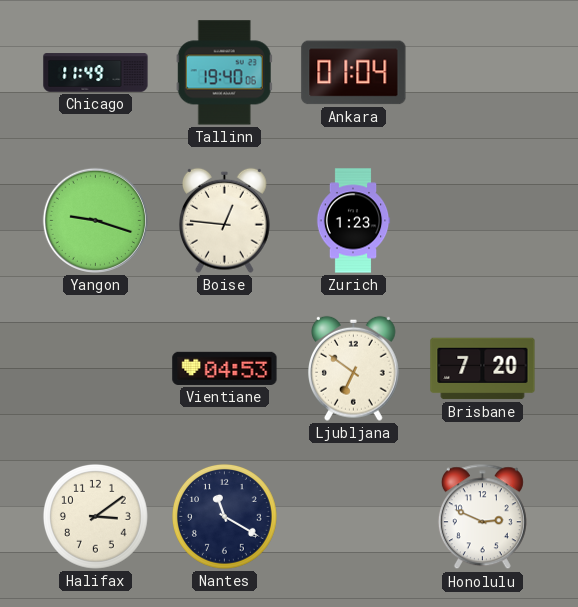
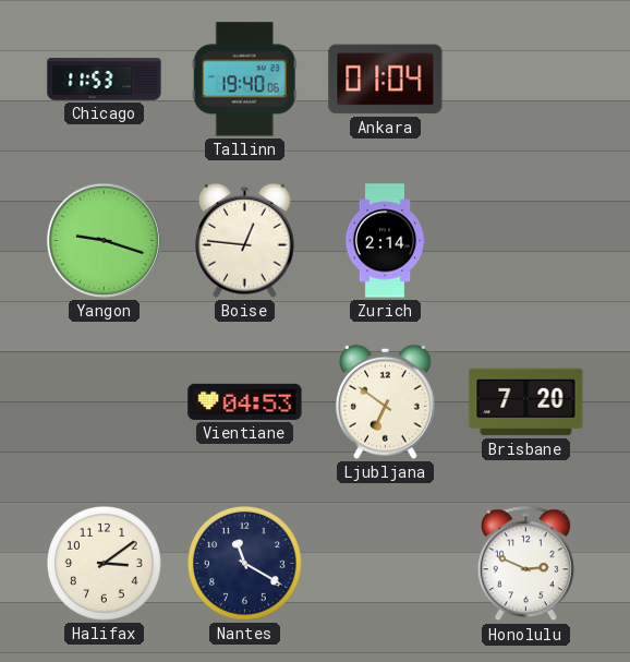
Chicago: 11:49 -> 11:53
Zurich: 1:23 -> 2:14
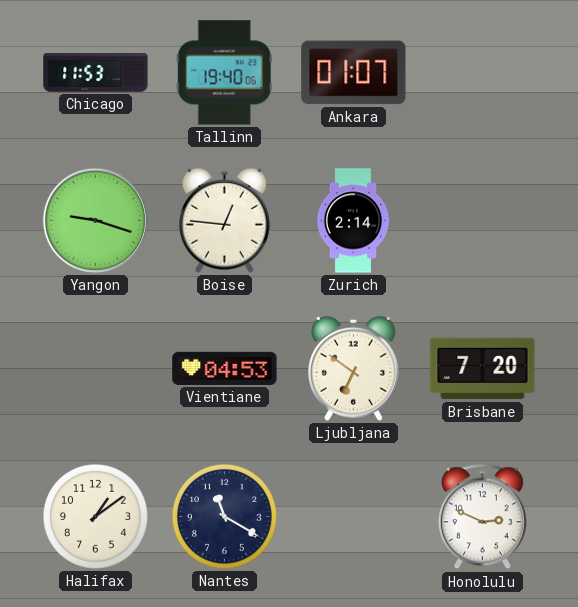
Ankara: 01:04 -> 01:07
Halifax: 3:09 -> 1:09
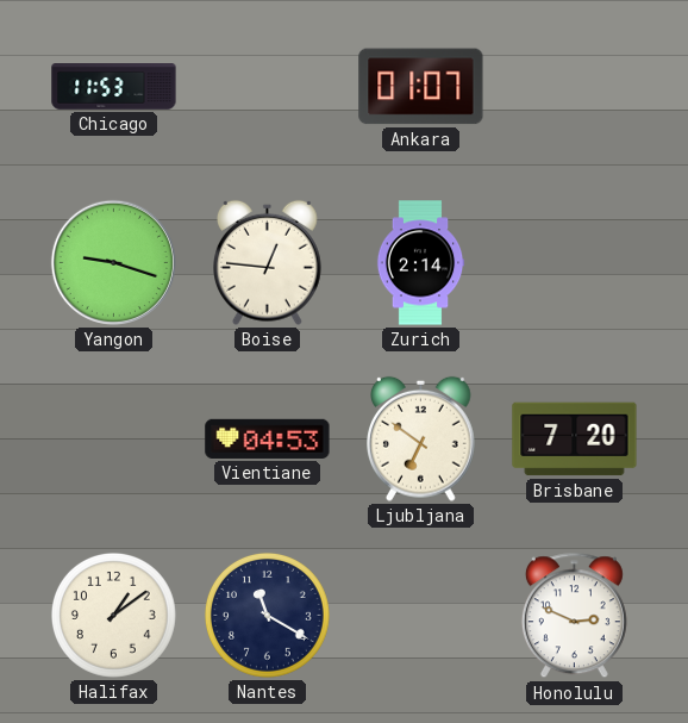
Tallinn: 19:40 -> none
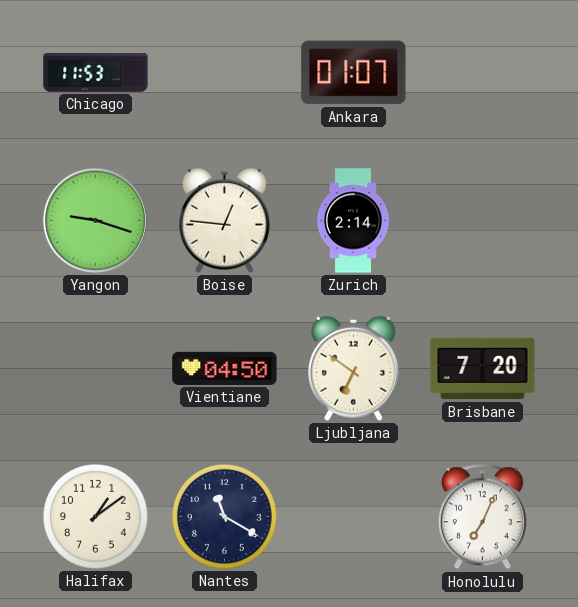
Vientiane: 04:53 -> 04:50
Honolulu: 2:49 -> 7:04
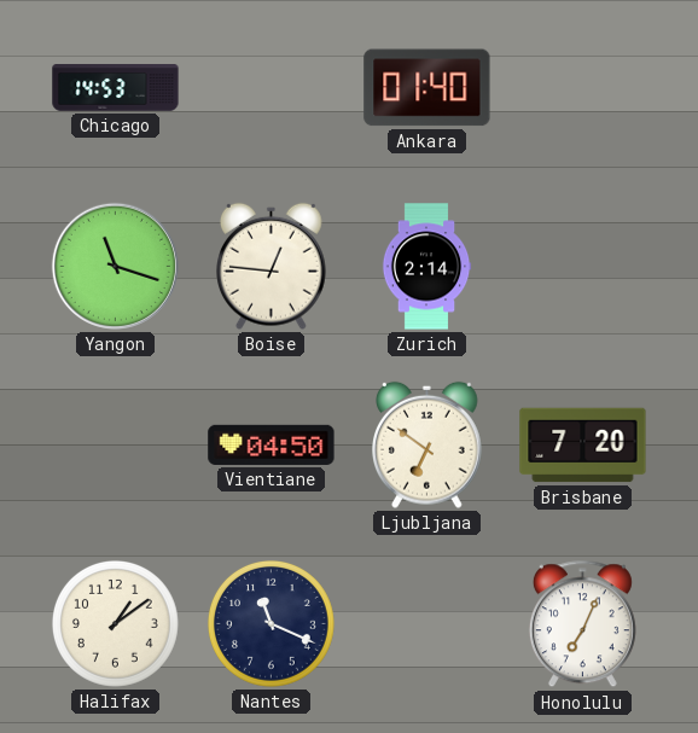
Chicago: 11:53 -> 14:53
Ankara: 01:07 -> 01:40
Yangon: 9:18 -> 11:18
Nantes: 11:20 -> 11:19
